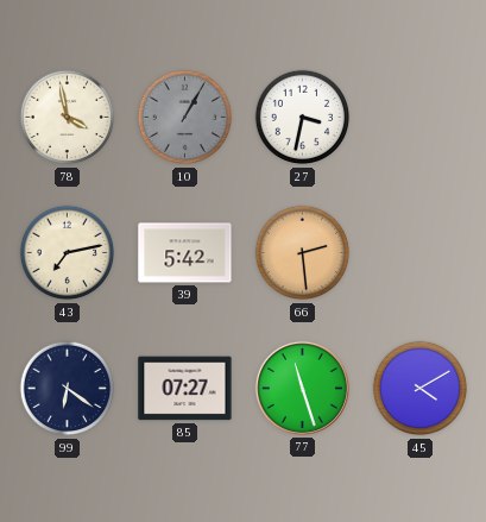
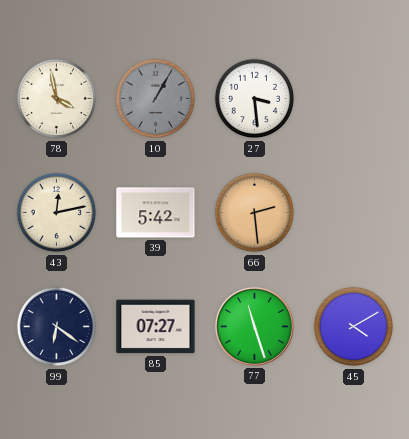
27: 3:32 -> 3:29
43: 7:13 -> 12:13
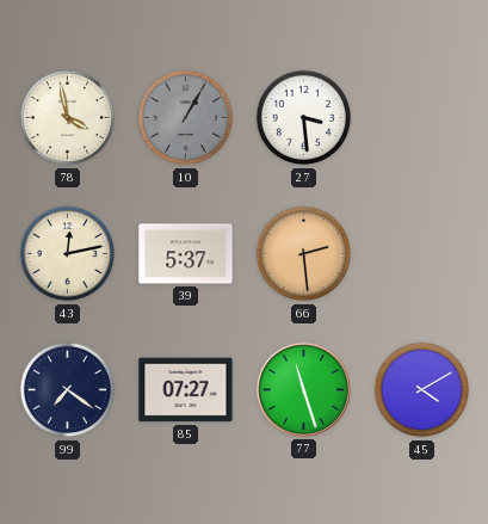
39: 5:42 -> 5:37
99: 6:21 -> 7:21
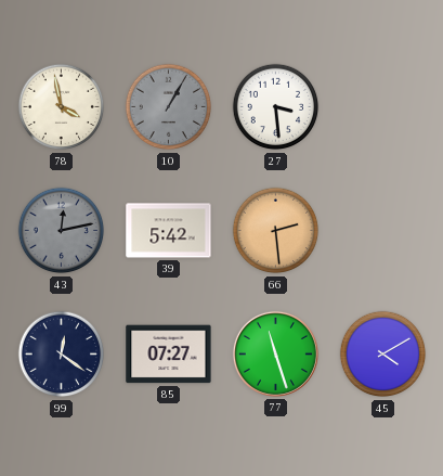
43 dial: cream -> grey
39: 5:37 -> 5:42
99: 7:21 -> 12:21
